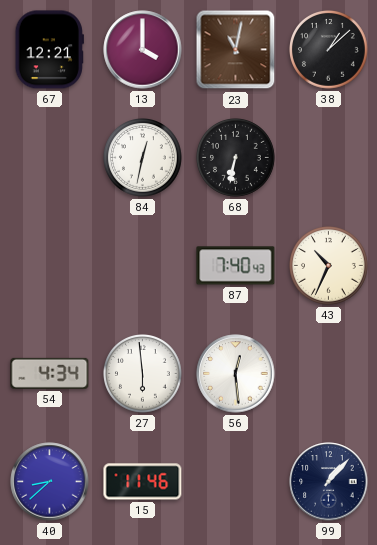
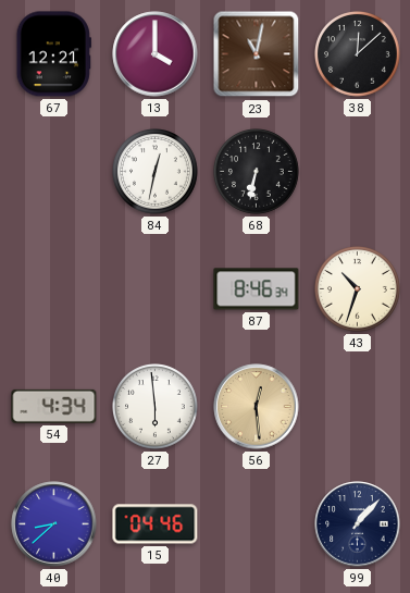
38: 1:08 -> 12:08
87: 7:40 -> 8:46
43: 10:34 -> 10:33
56 dial: white -> champagne
15: 11:46 -> 04:46
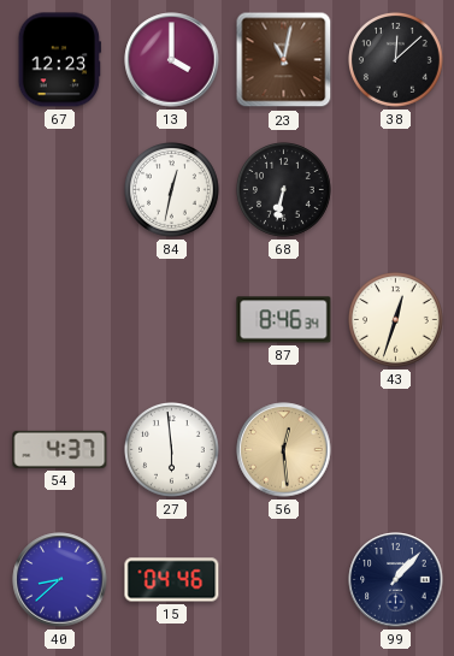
67: 12:21 -> 12:23
43: 10:33 -> 12:33
54: 4:34 -> 4:37
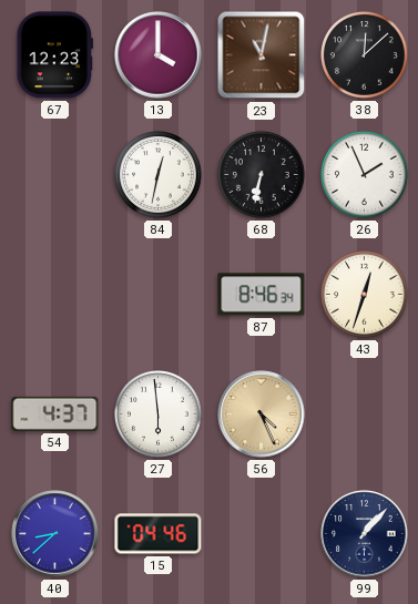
26: none -> 1:56
56: 12:29 -> 4:26
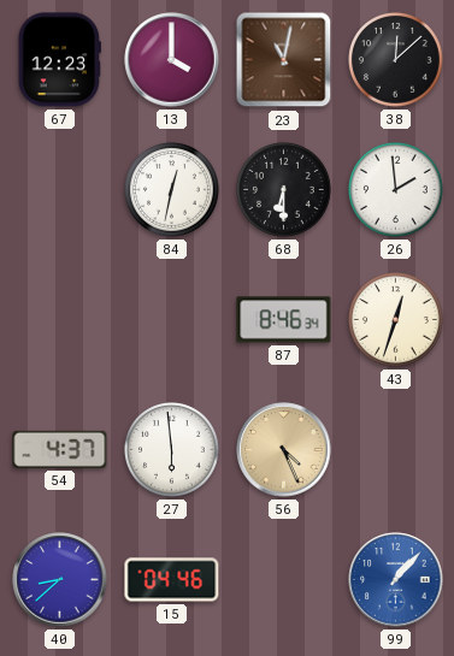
68: 6:32 -> 6:30
26: 1:56 -> 1:59
99 dial: navy -> blue
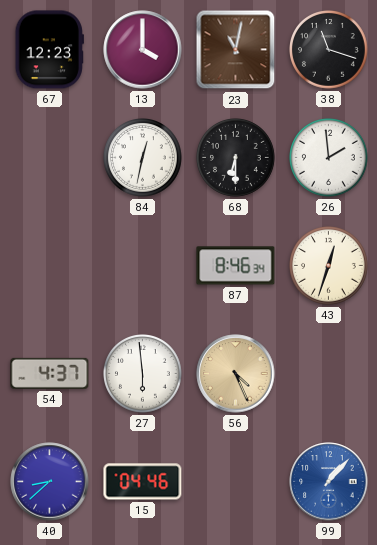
38: 12:08 -> 11:18
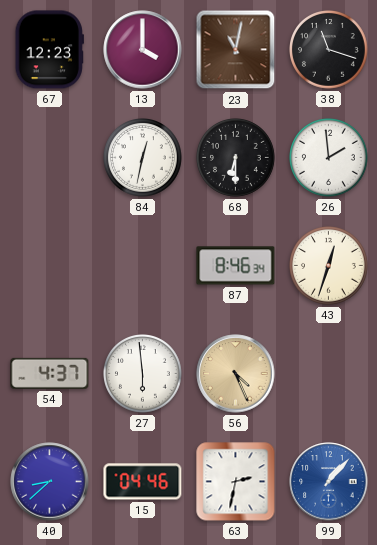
63: none -> 2:32
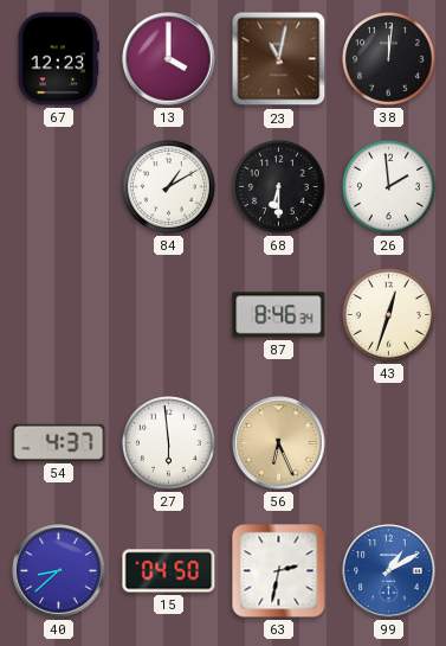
38: 11:18 -> 12:01
84: 12:32 -> 1:10
56: 4:26 -> 6:26
15: 04:46 -> 04:50
99: 1:07 -> 1:10
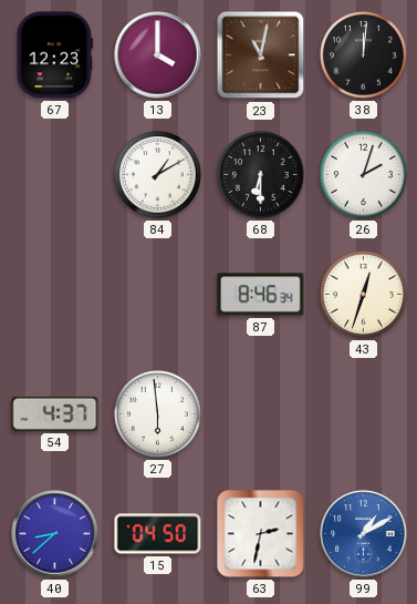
26: 1:59 -> 2:03
56: 6:26 -> none
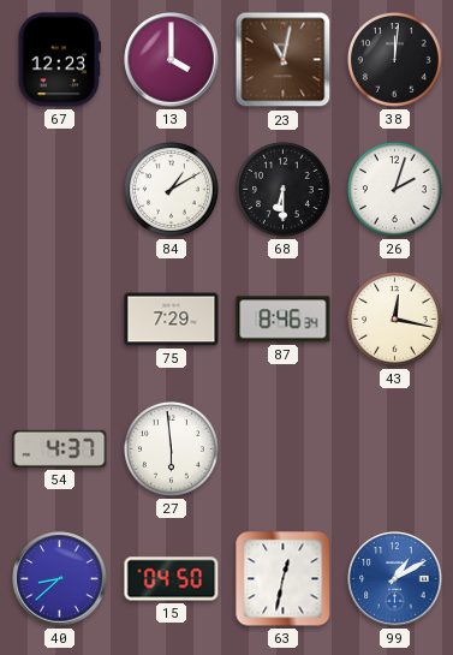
75: none -> 7:29
43: 12:33 -> 12:17
63: 2:32 -> 12:32
